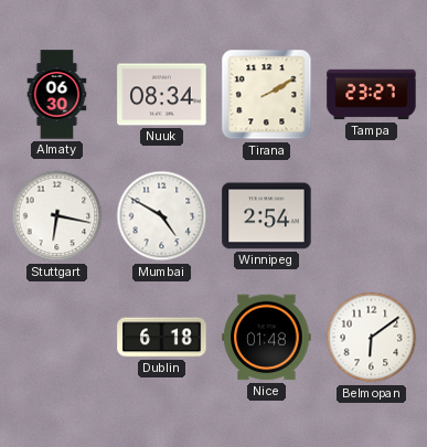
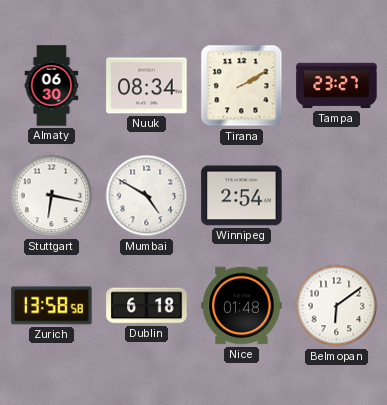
Zurich: none -> 13:58
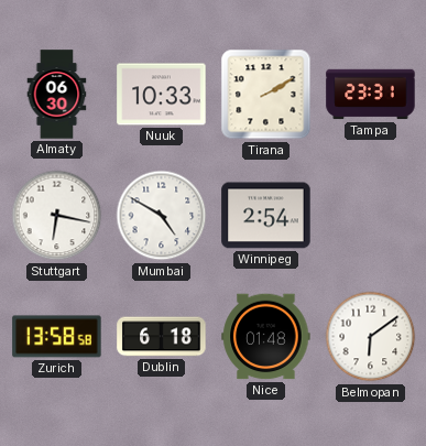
Nuuk: 08:34 -> 10:33
Tampa: 23:27 -> 23:31
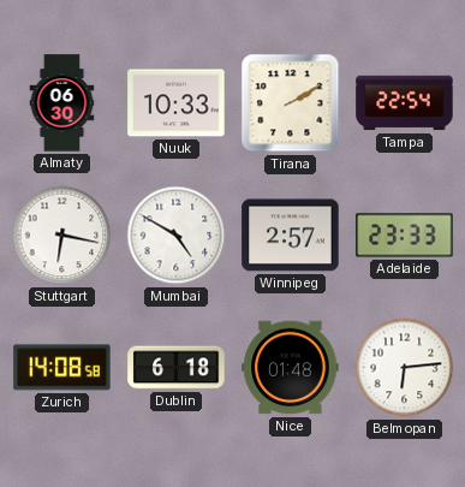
Tampa: 23:31 -> 22:54
Winnipeg: 2:54 -> 2:57
Adelaide: none -> 23:33
Zurich: 13:58 -> 14:08
Belmopan: 6:09 -> 6:14
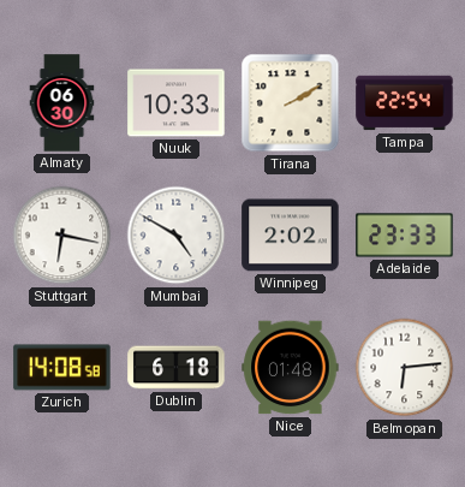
Winnipeg: 2:57 -> 2:02
